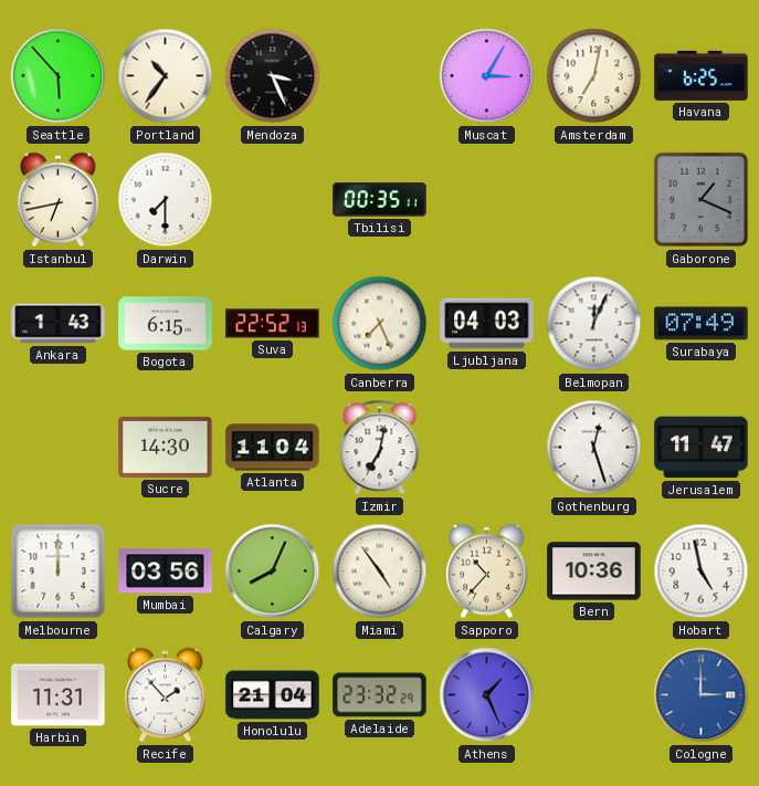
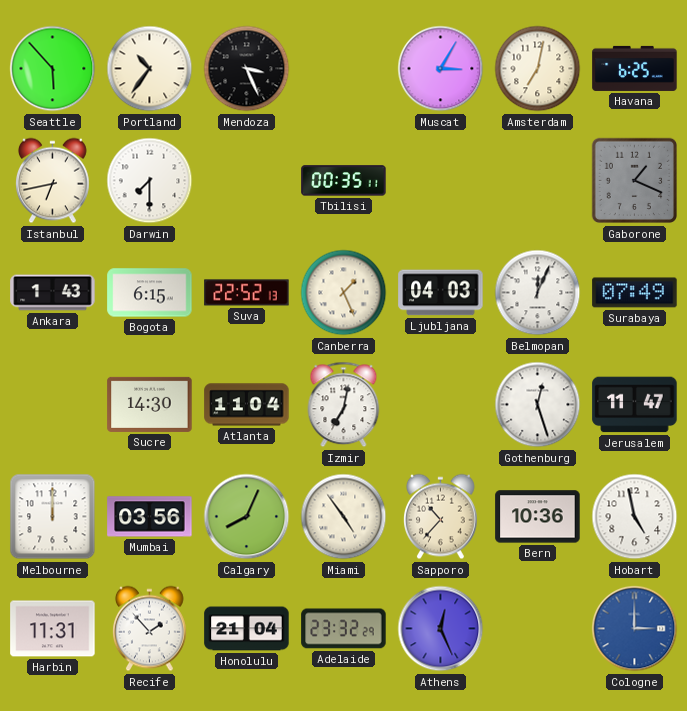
Canberra: 7:26 -> 1:26
Athens: 1:26 -> 12:26
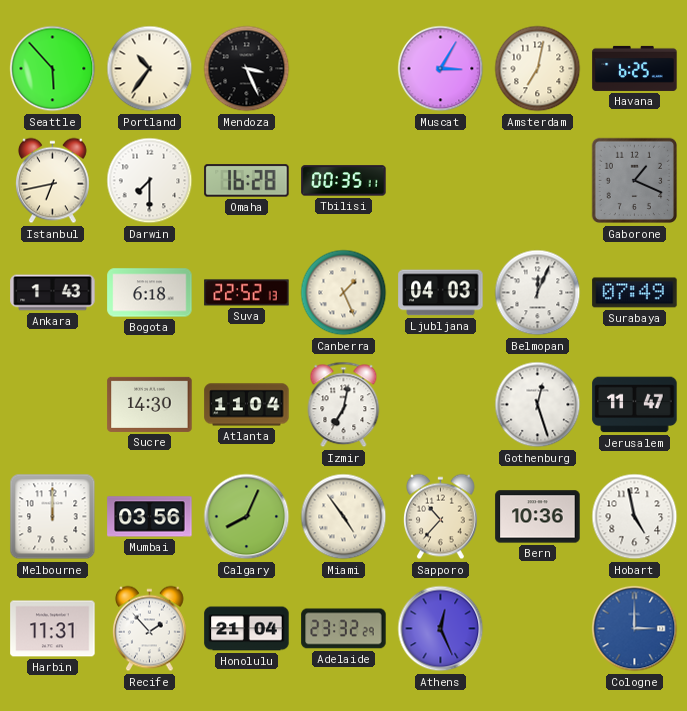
Omaha: none -> 16:28
Bogota: 6:15 -> 6:18
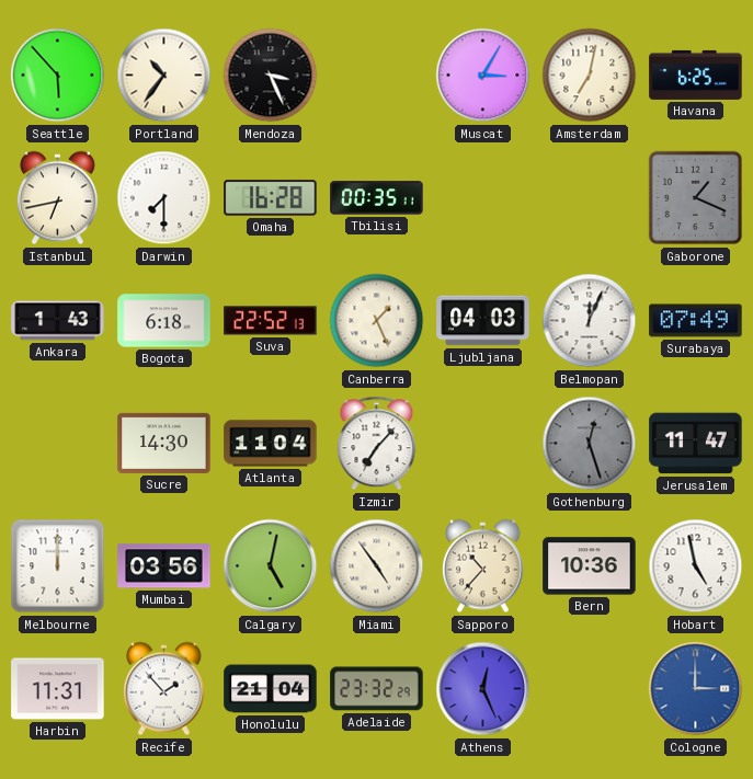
Izmir: 7:02 -> 7:07
Gothenburg dial: white -> grey
Calgary: 8:04 -> 5:02
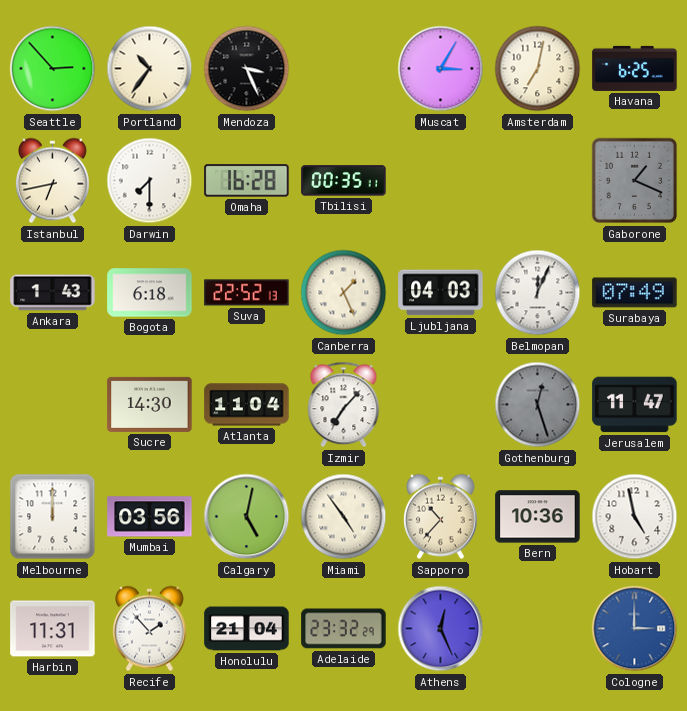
Seattle: 5:53 -> 2:53
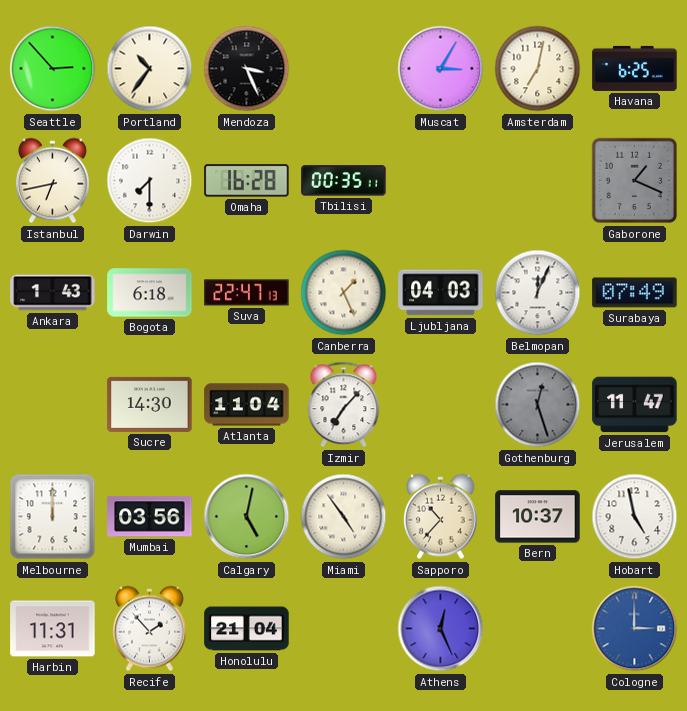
Suva: 22:52 -> 22:47
Bern: 10:36 -> 10:37
Adelaide: 23:32 -> none
